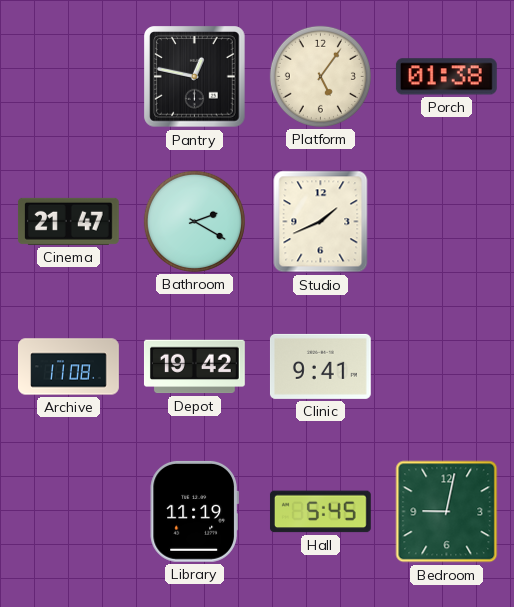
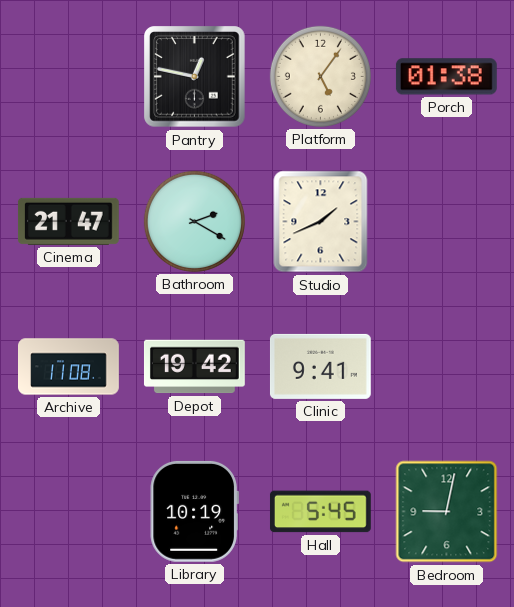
Library: 11:19 -> 10:19
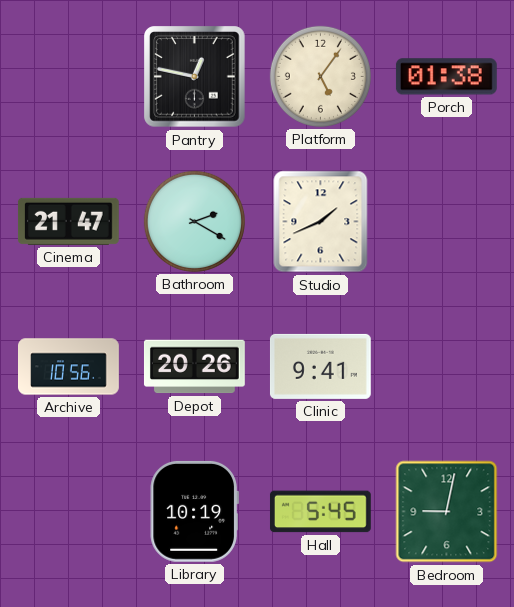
Archive: 11:08 -> 10:56
Depot: 19:42 -> 20:26
